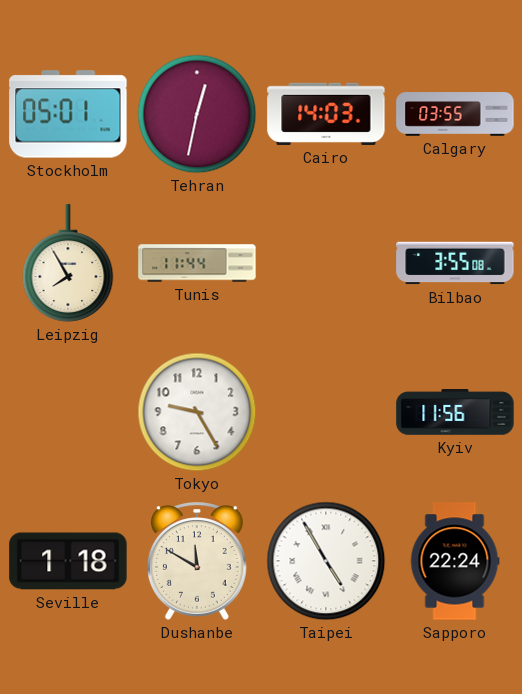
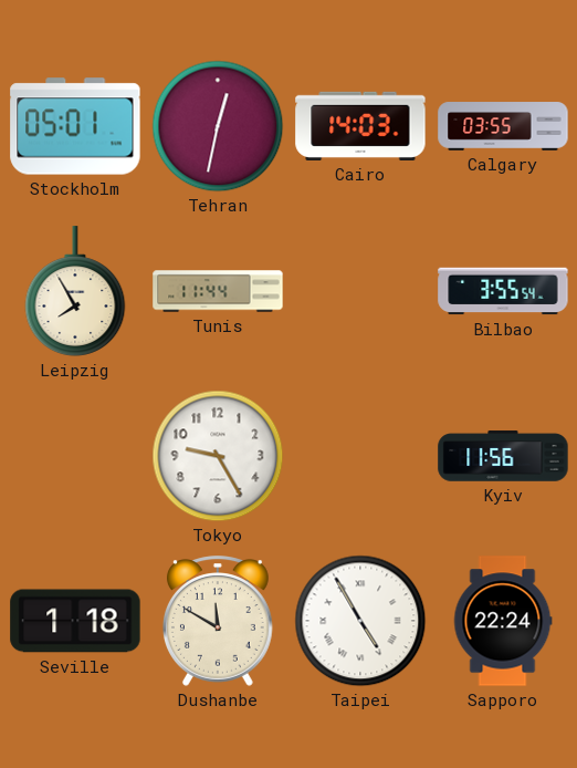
Bilbao: 3:55:08 -> 3:55:54
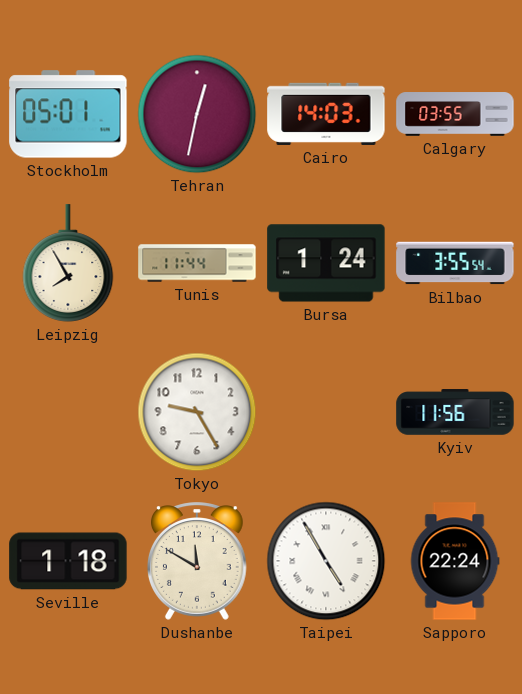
Bursa: none -> 1:24
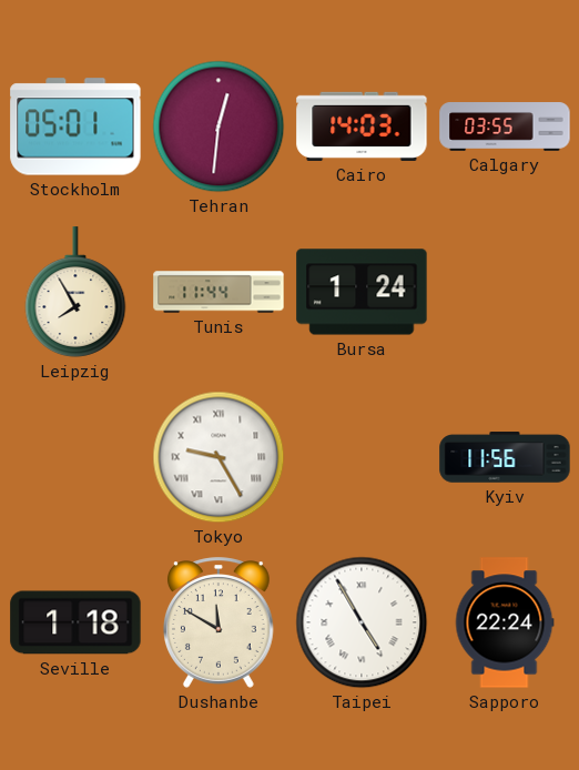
Tehran: 12:32 -> 12:31
Bilbao: 3:55 -> none
Tokyo numerals: Arabic -> Roman
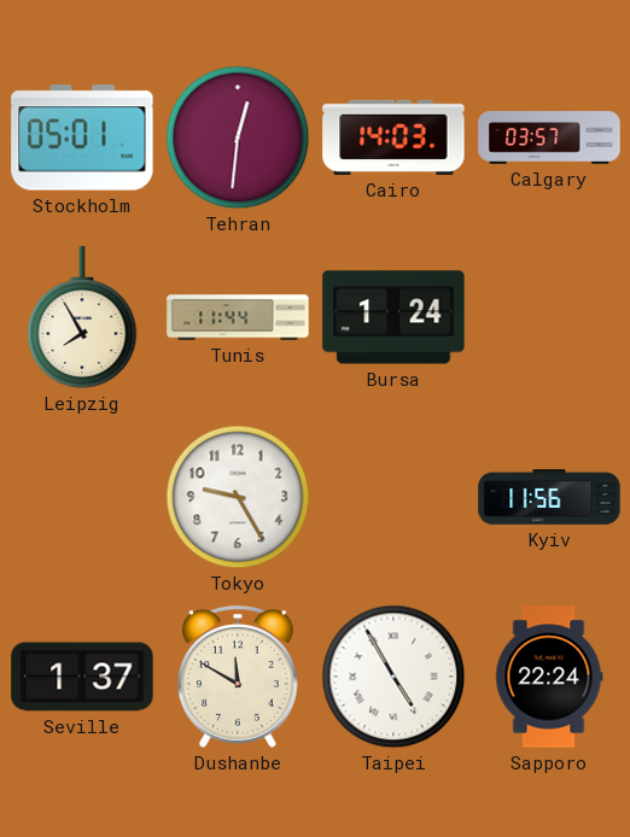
Calgary: 03:55 -> 03:57
Tokyo numerals: Roman -> Arabic
Seville: 1:18 -> 1:37
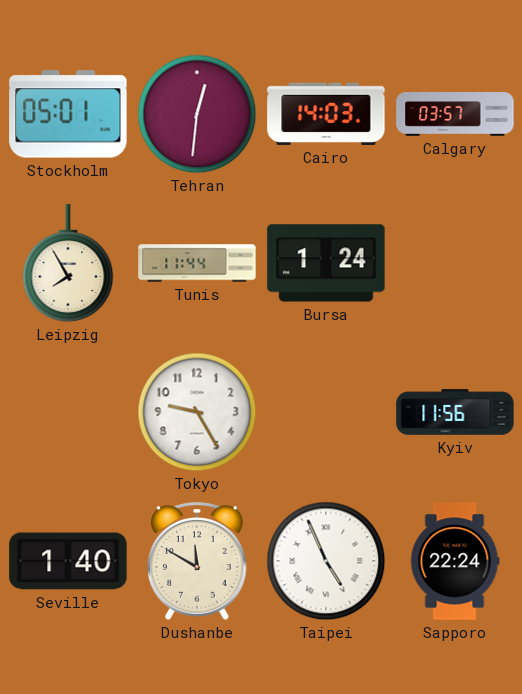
Seville: 1:37 -> 1:40
Taipei: 4:55 -> 4:56
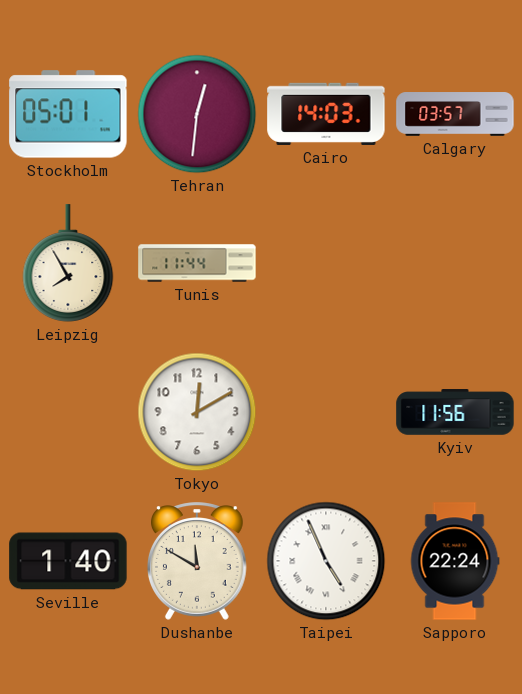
Bursa: 1:24 -> none
Tokyo: 9:25 -> 12:10
